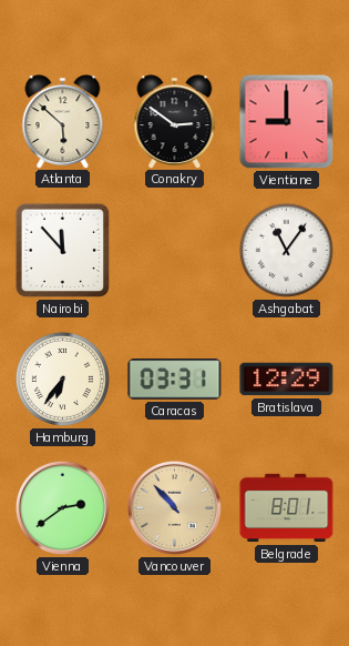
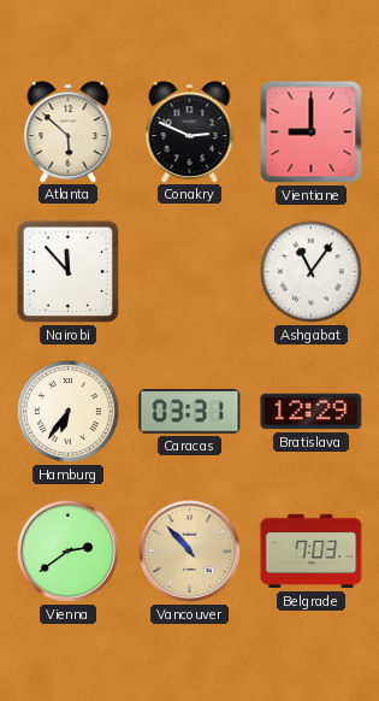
Conakry: 2:51 -> 2:49
Belgrade: 8:01 -> 7:03
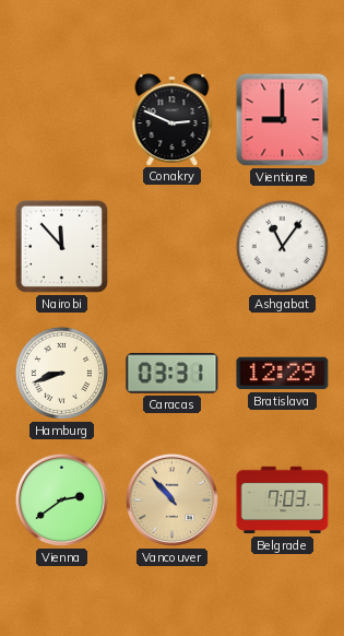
Atlanta: 5:52 -> none
Hamburg: 6:36 -> 8:42
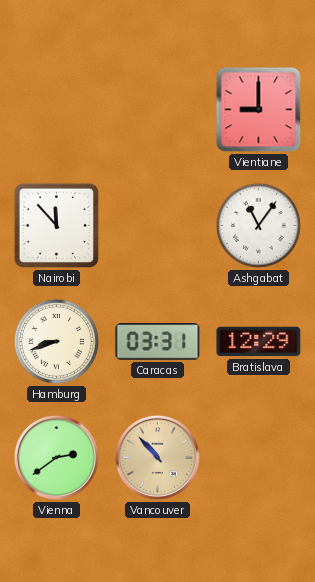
Conakry: 2:49 -> none
Belgrade: 7:03 -> none
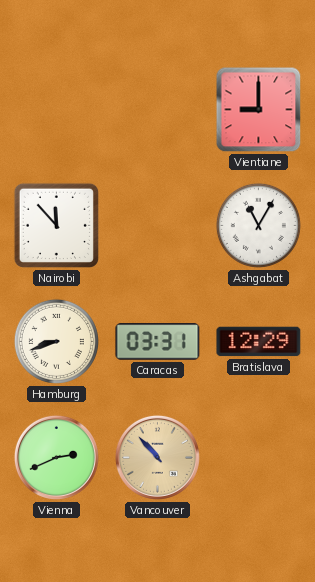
Ashgabat: 11:06 -> 11:05
Vienna: 2:39 -> 2:41
